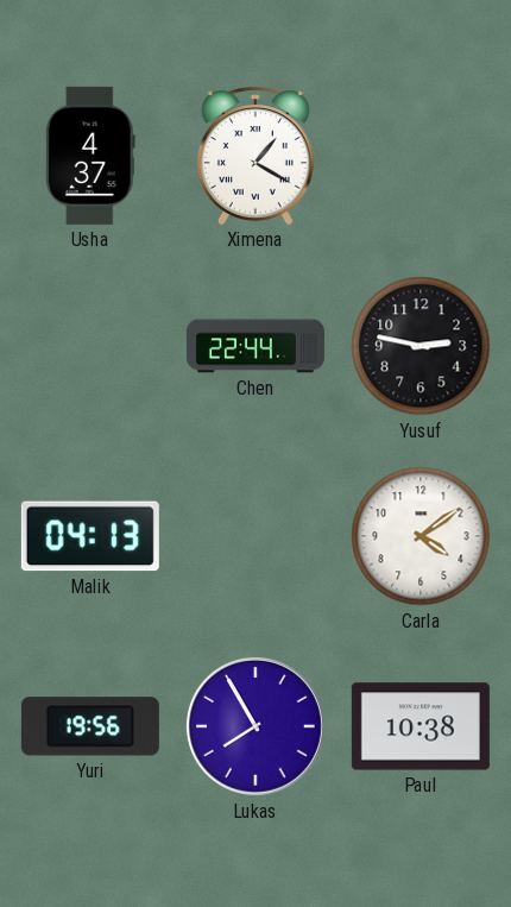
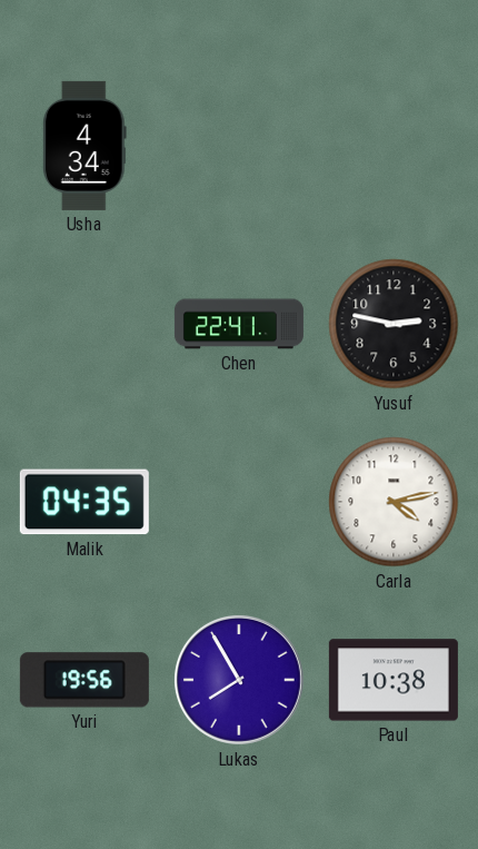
Usha: 4:37 -> 4:34
Ximena: 1:20 -> none
Chen: 22:44 -> 22:41
Malik: 04:13 -> 04:35
Carla: 4:09 -> 4:13
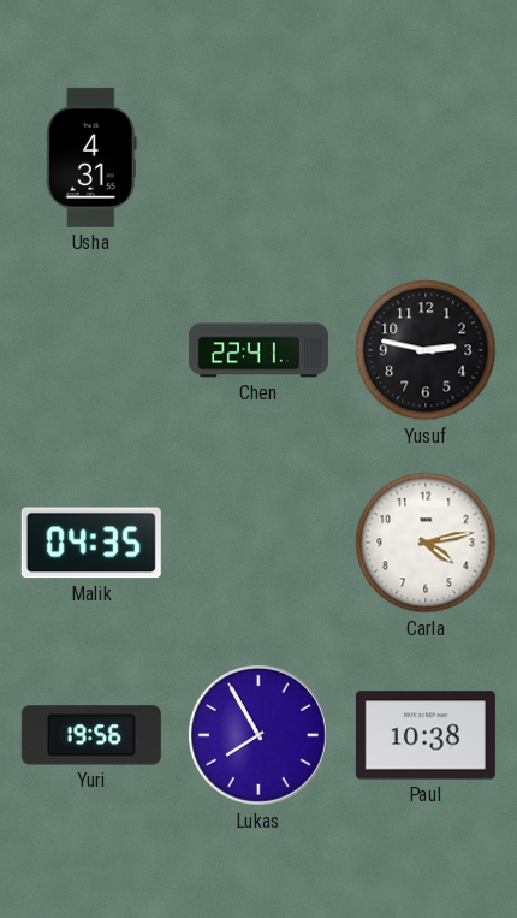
Usha: 4:34 -> 4:31
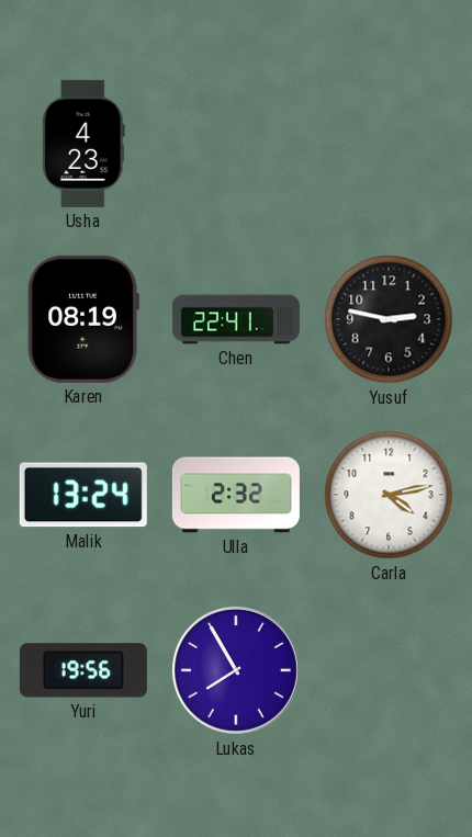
Usha: 4:31 -> 4:23
Karen: none -> 08:19
Malik: 04:35 -> 13:24
Ulla: none -> 2:32
Paul: 10:38 -> none
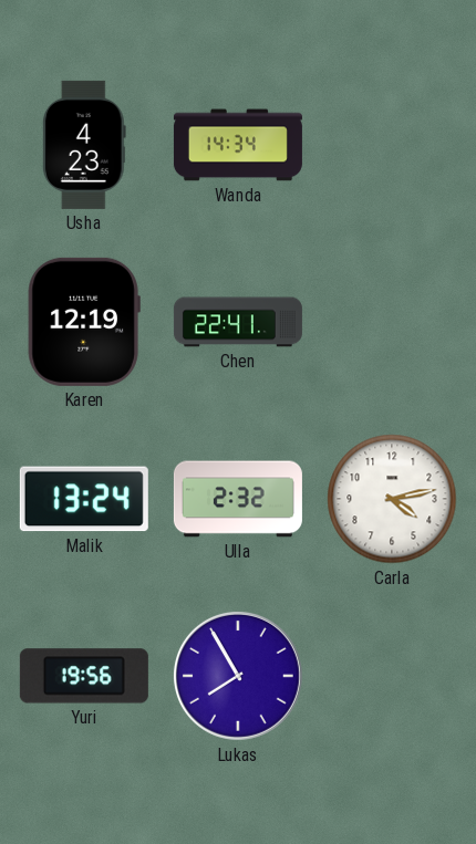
Wanda: none -> 14:34
Karen: 08:19 -> 12:19
Yusuf: 2:47 -> none
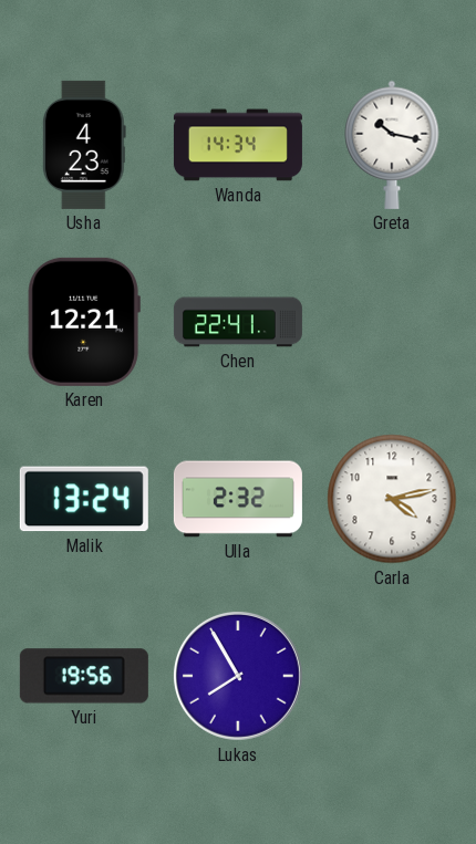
Greta: none -> 10:17
Karen: 12:19 -> 12:21
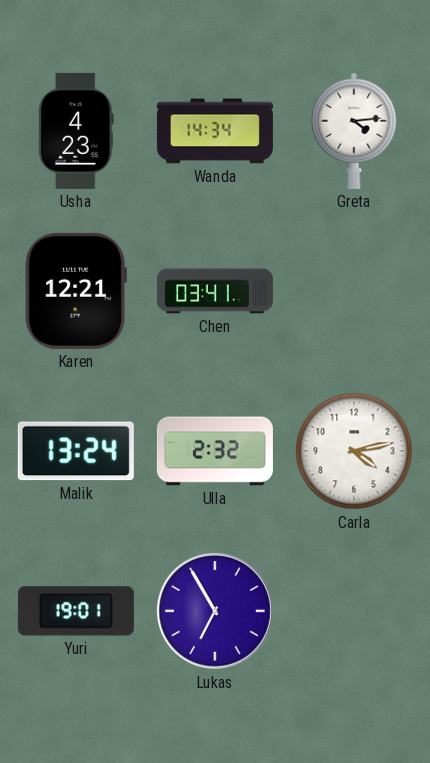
Greta: 10:17 -> 4:14
Chen: 22:41 -> 03:41
Yuri: 19:56 -> 19:01
Lukas: 7:55 -> 6:55
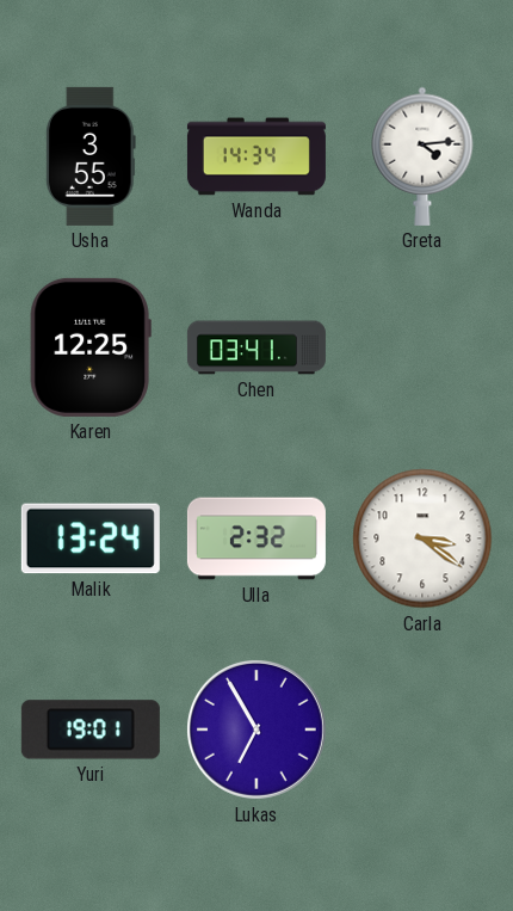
Usha: 4:23 -> 3:55
Karen: 12:21 -> 12:25
Carla: 4:13 -> 3:21
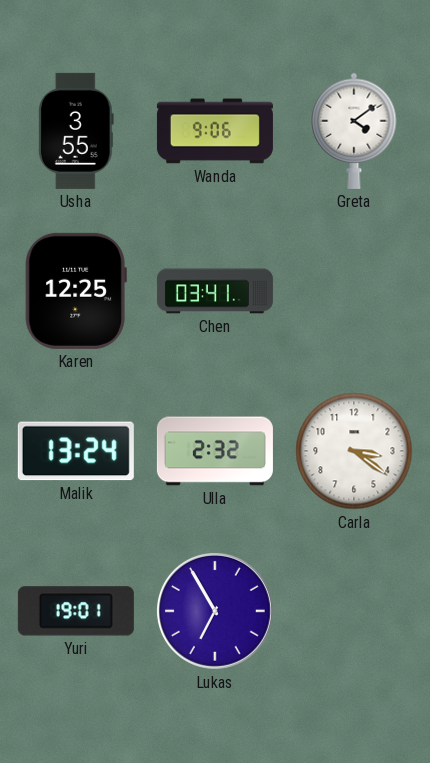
Wanda: 14:34 -> 9:06
Greta: 4:14 -> 4:09
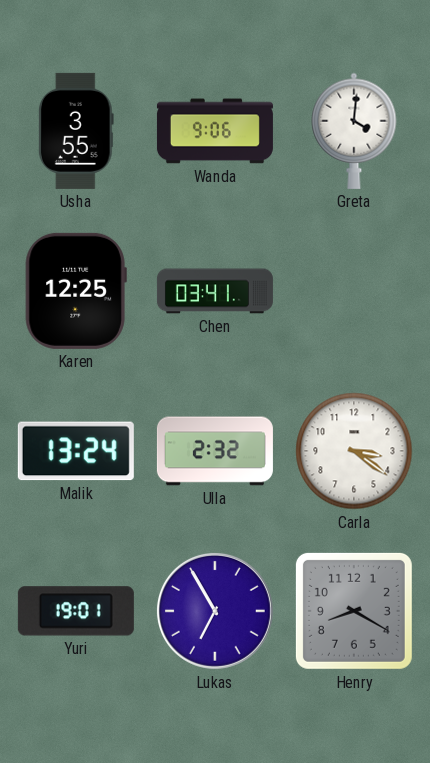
Greta: 4:09 -> 4:01
Henry: none -> 8:20
